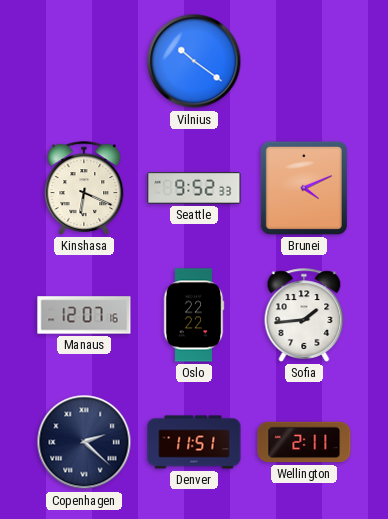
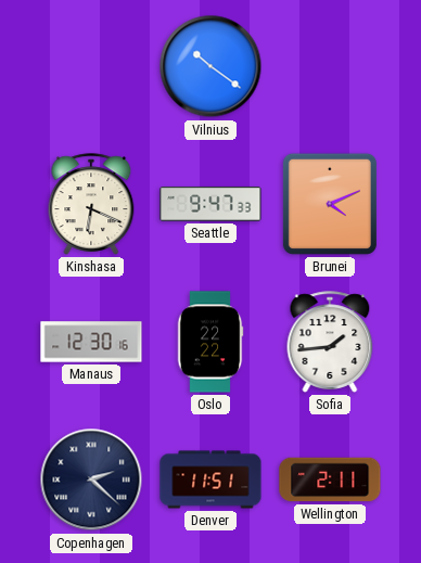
Seattle: 9:52 -> 9:47
Manaus: 12:07 -> 12:30
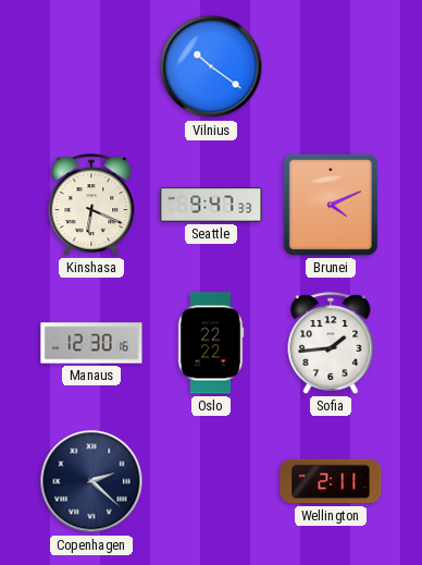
Denver: 11:51 -> none
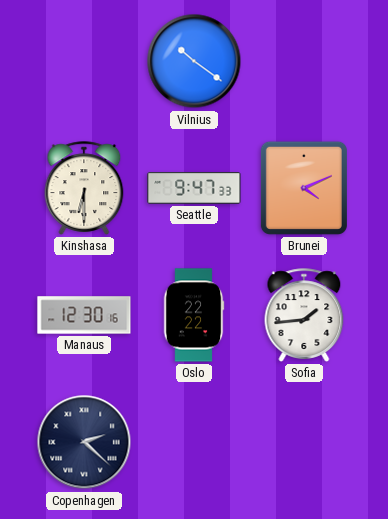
Kinshasa: 6:19 -> 6:30
Wellington: 2:11 -> none
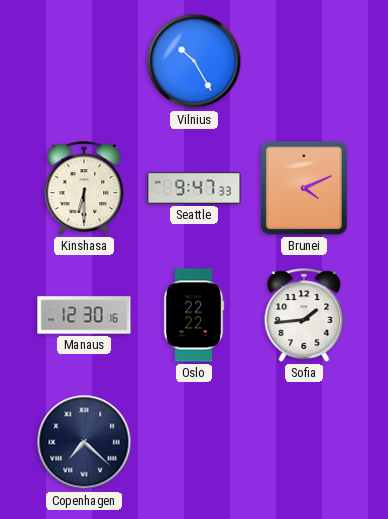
Vilnius: 10:21 -> 10:25
Copenhagen: 2:22 -> 7:22
